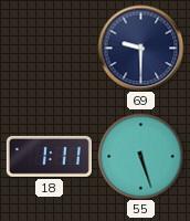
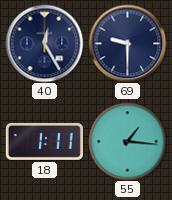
40: none -> 12:25
55: 5:27 -> 1:16
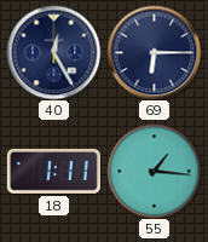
69: 9:30 -> 6:15
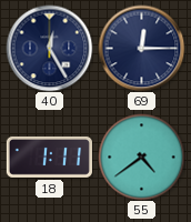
69: 6:15 -> 12:15
55: 1:16 -> 4:39
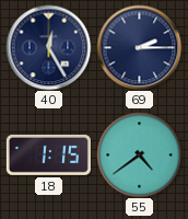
69: 12:15 -> 2:15
18: 1:11 -> 1:15
